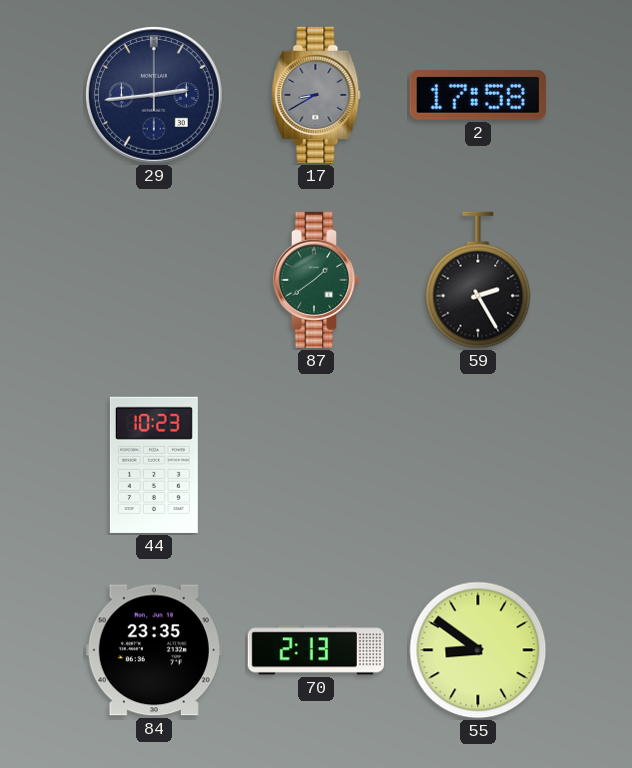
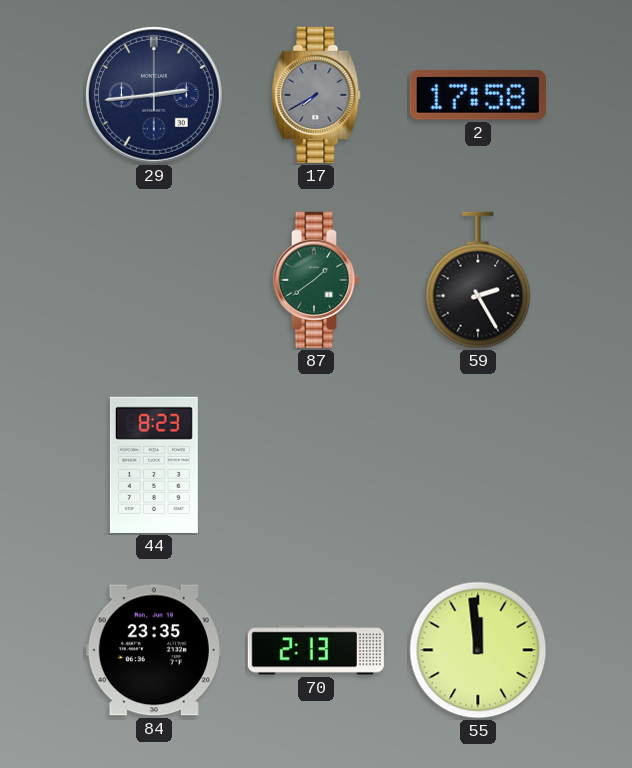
17: 8:40 -> 7:40
44: 10:23 -> 8:23
55: 8:51 -> 11:59
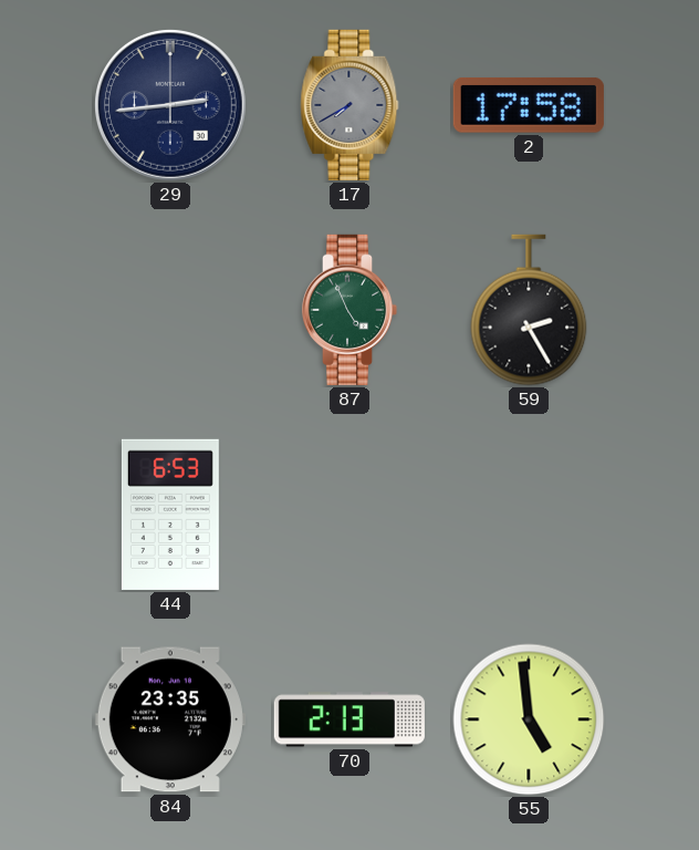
87: 1:39 -> 4:56
44: 8:23 -> 6:53
55: 11:59 -> 4:59
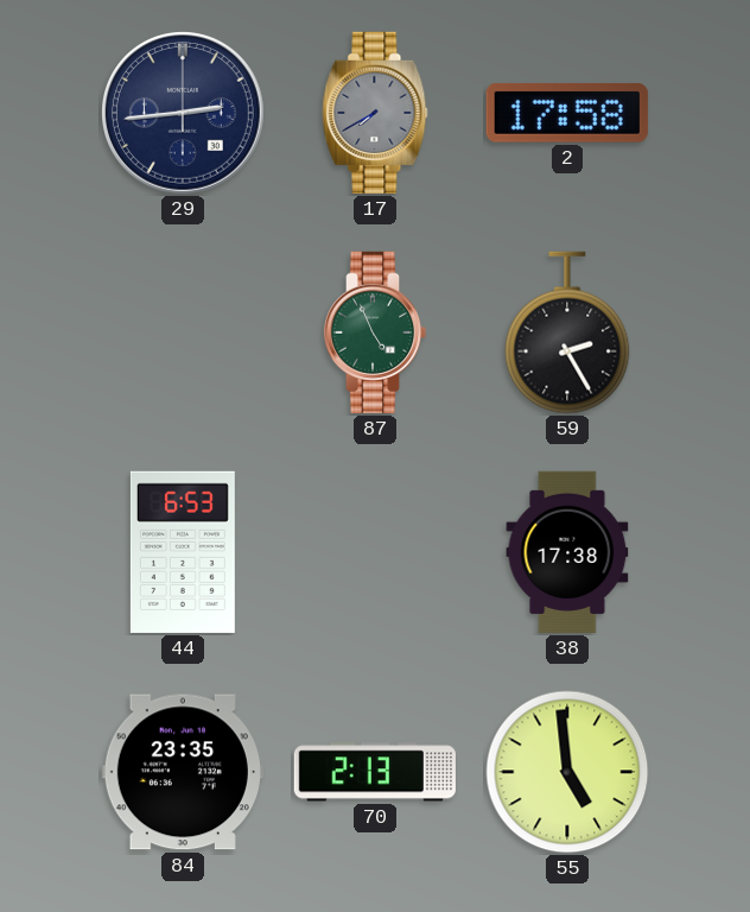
38: none -> 17:38
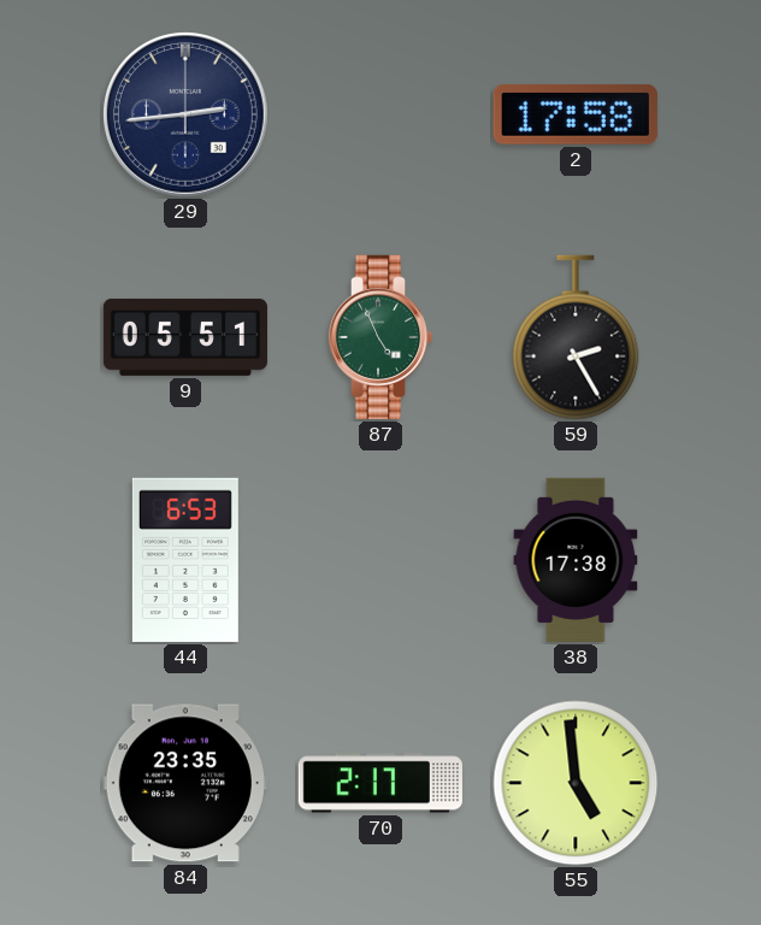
17: 7:40 -> none
9: none -> 05:51
70: 2:13 -> 2:17
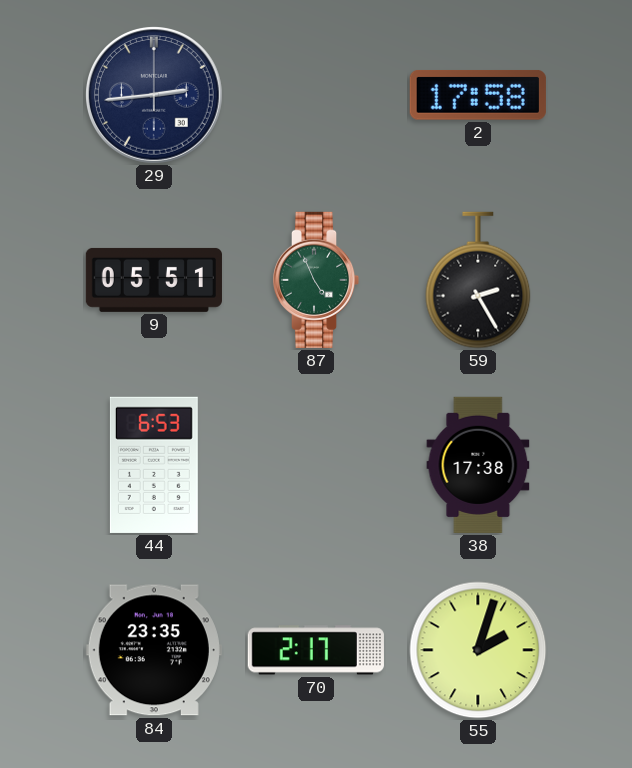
55: 4:59 -> 2:03
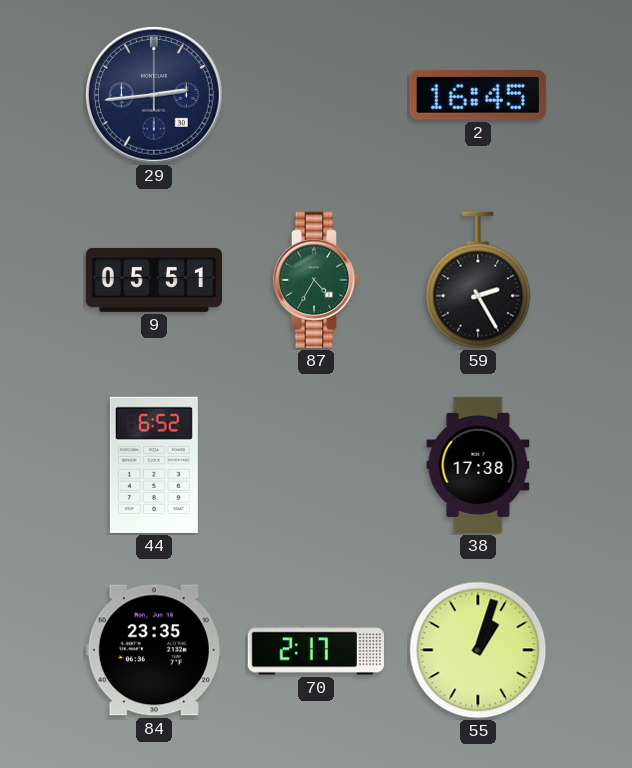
2: 17:58 -> 16:45
87: 4:56 -> 4:35
44: 6:53 -> 6:52
55: 2:03 -> 1:03
